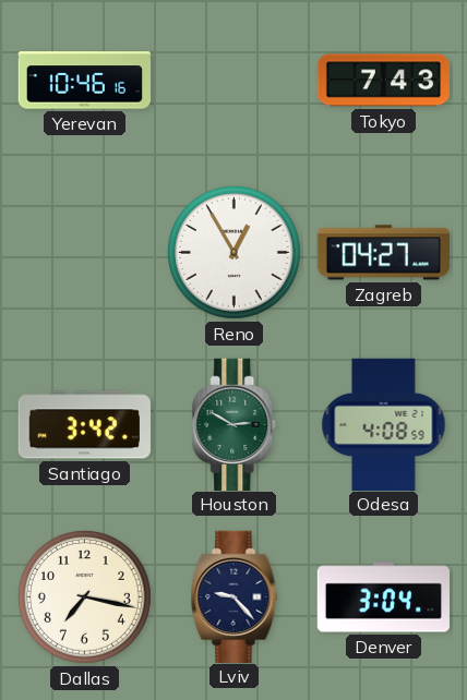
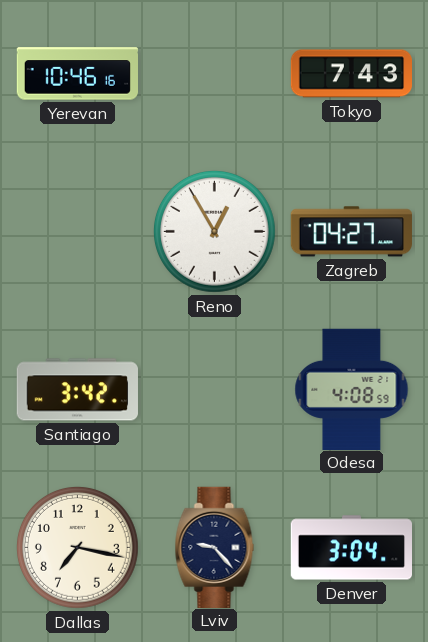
Houston: 2:50 -> none
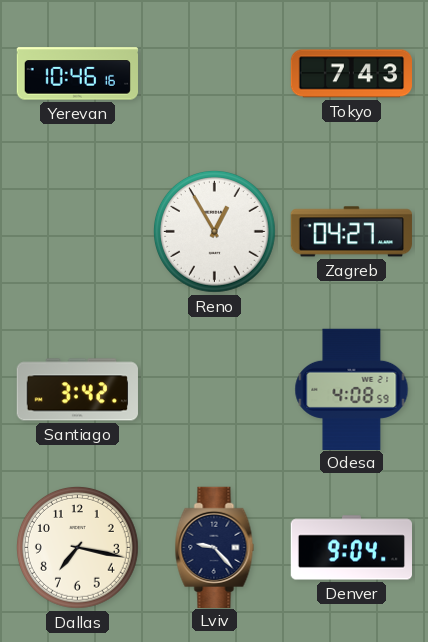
Denver: 3:04 -> 9:04
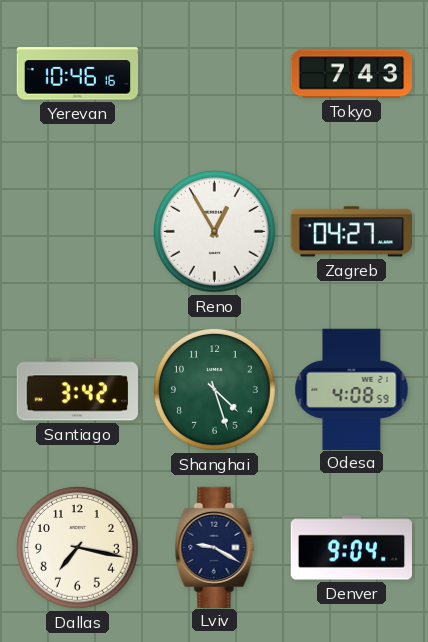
Shanghai: none -> 4:27
Lviv: 9:23 -> 9:20
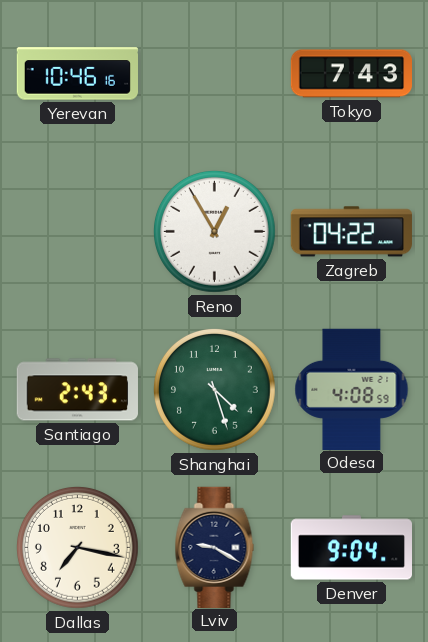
Zagreb: 04:27 -> 04:22
Santiago: 3:42 -> 2:43
